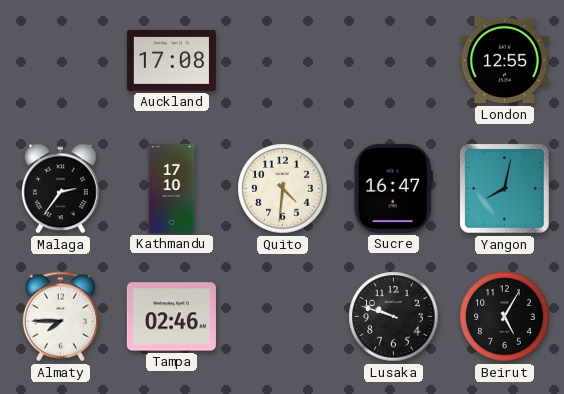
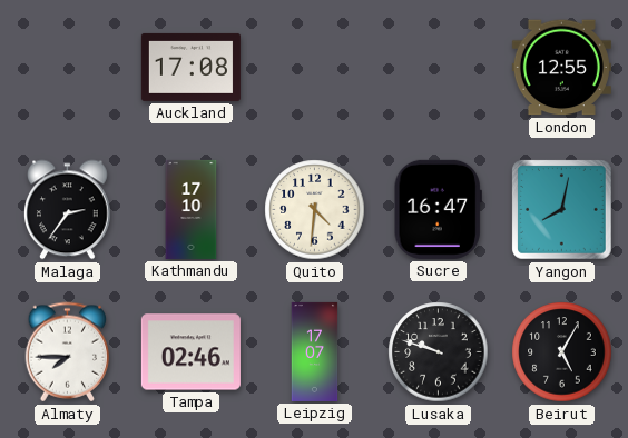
Leipzig: none -> 17:07
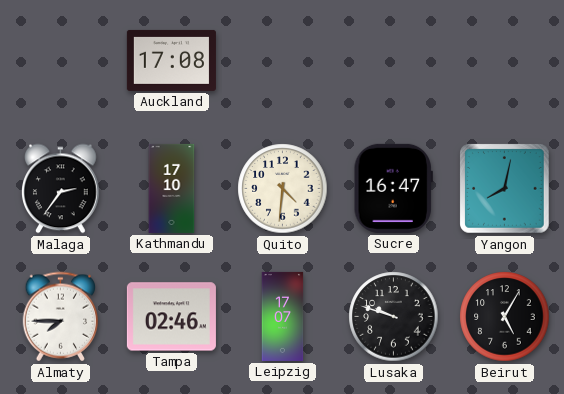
London: 12:55 -> none
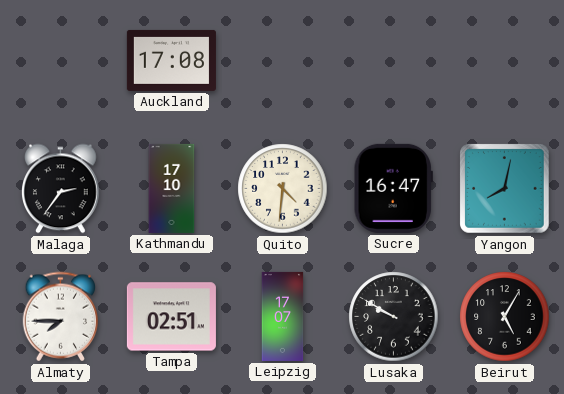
Tampa: 02:46 -> 02:51
Lusaka: 9:48 -> 9:50
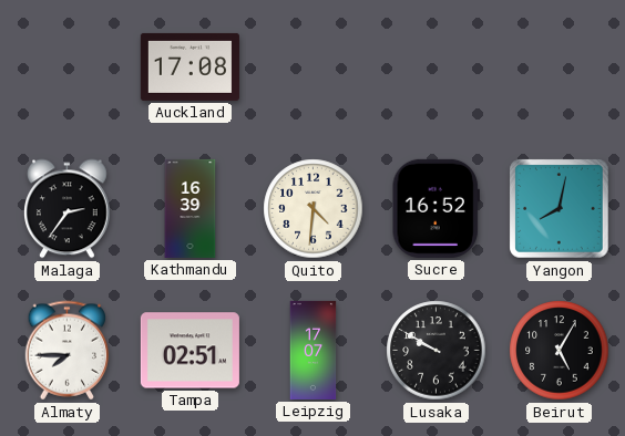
Kathmandu: 17:10 -> 16:39
Sucre: 16:47 -> 16:52
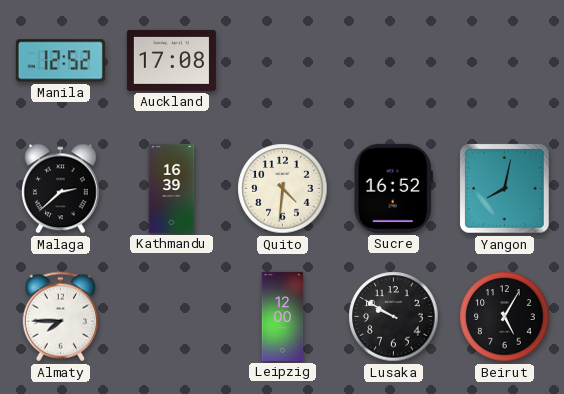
Manila: none -> 12:52
Malaga: 2:36 -> 2:38
Tampa: 02:51 -> none
Leipzig: 17:07 -> 12:00
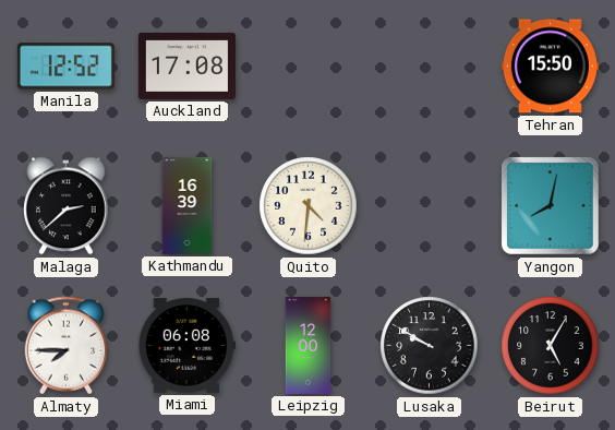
Tehran: none -> 15:50
Sucre: 16:52 -> none
Miami: none -> 06:08
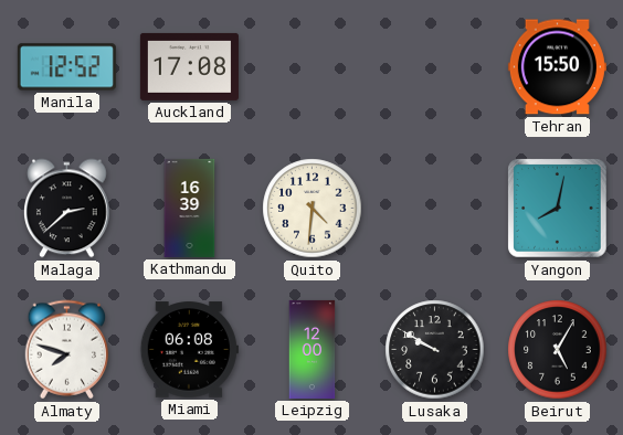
Almaty: 7:45 -> 7:48
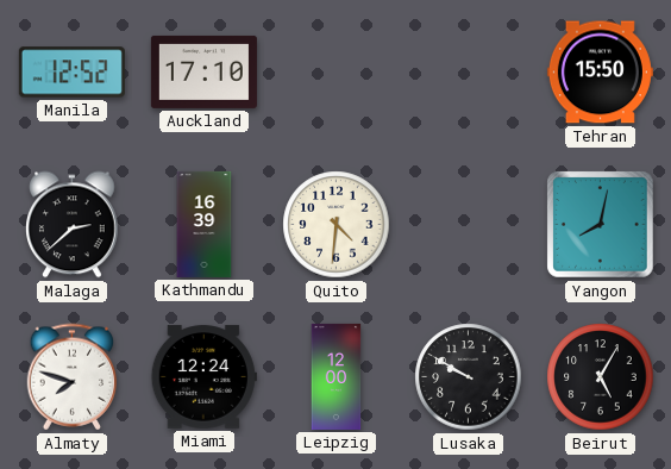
Auckland: 17:08 -> 17:10
Miami: 06:08 -> 12:24
